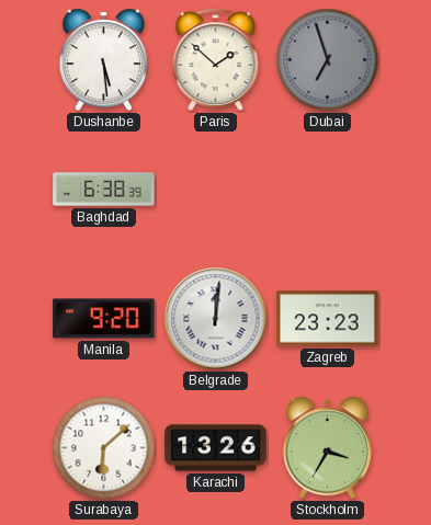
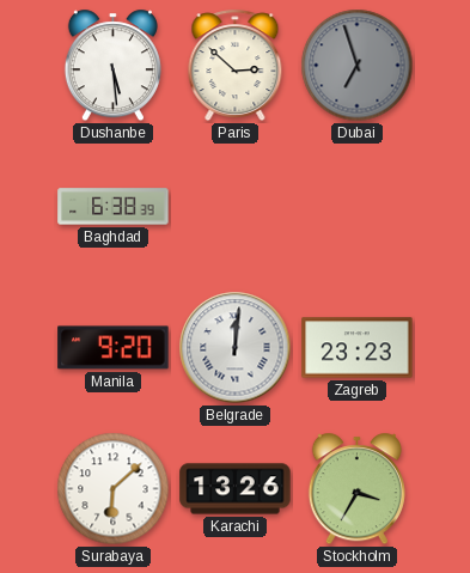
Paris: 1:52 -> 2:52
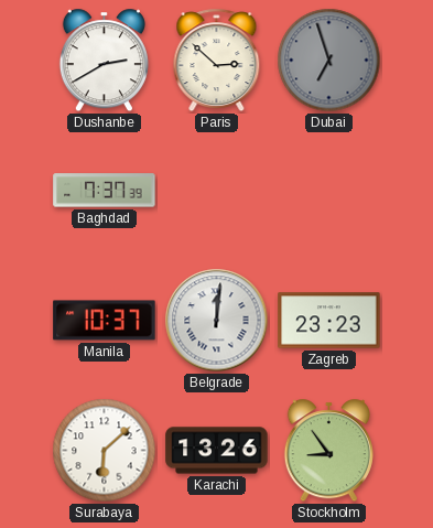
Dushanbe: 5:29 -> 2:40
Baghdad: 6:38 -> 7:37
Manila: 9:20 -> 10:37
Stockholm: 3:35 -> 8:54
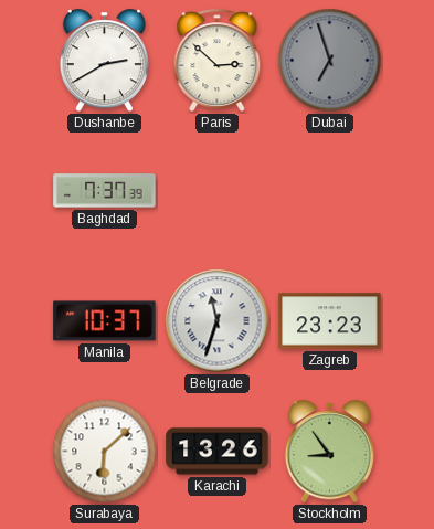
Belgrade: 12:01 -> 11:33
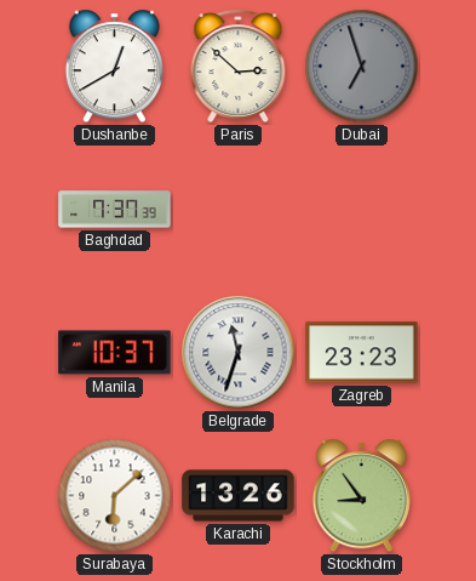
Dushanbe: 2:40 -> 12:40
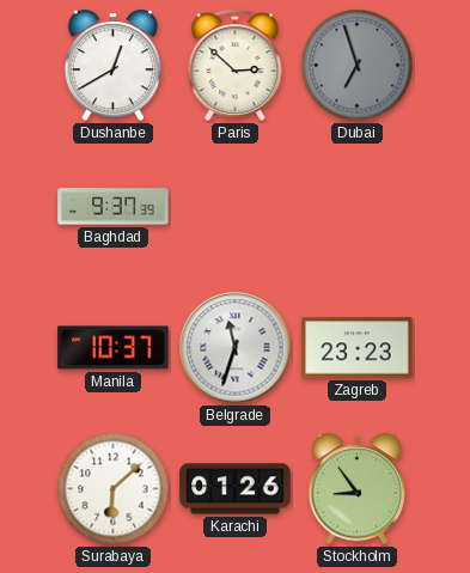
Baghdad: 7:37 -> 9:37
Karachi: 13:26 -> 01:26
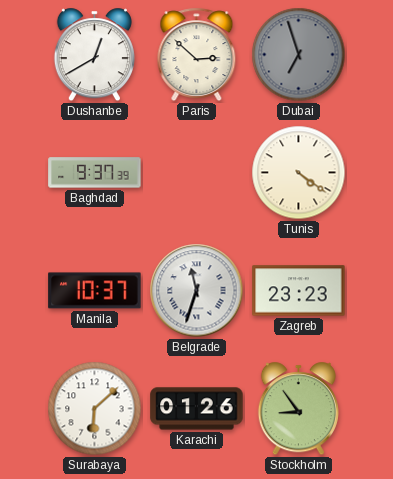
Tunis: none -> 4:21
